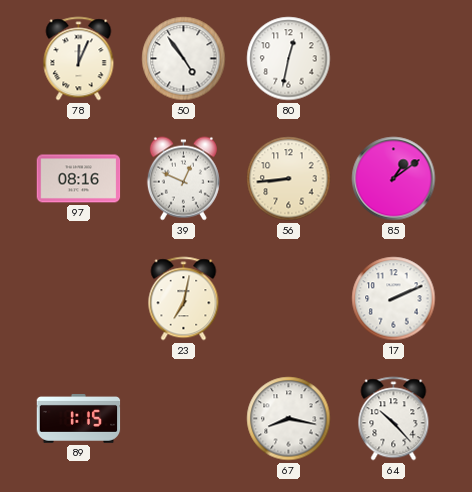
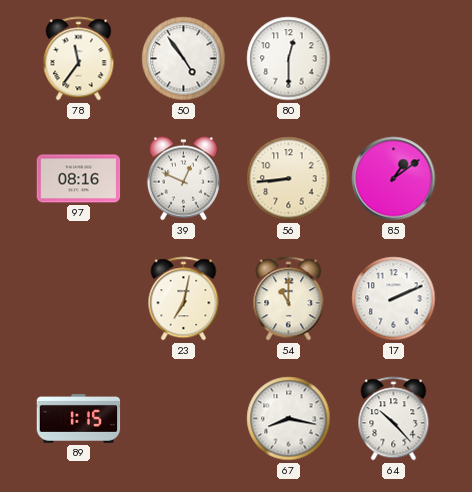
78: 12:04 -> 11:36
80: 12:32 -> 12:30
54: none -> 11:00
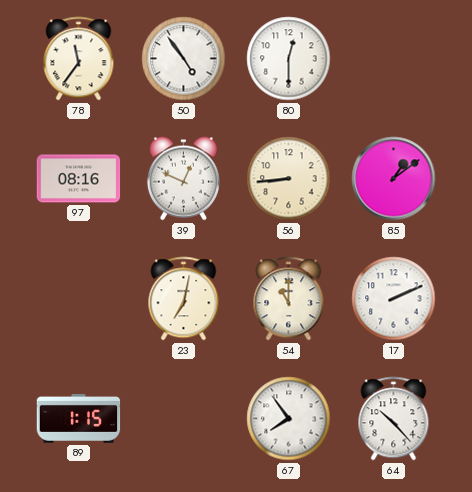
67: 8:17 -> 7:54
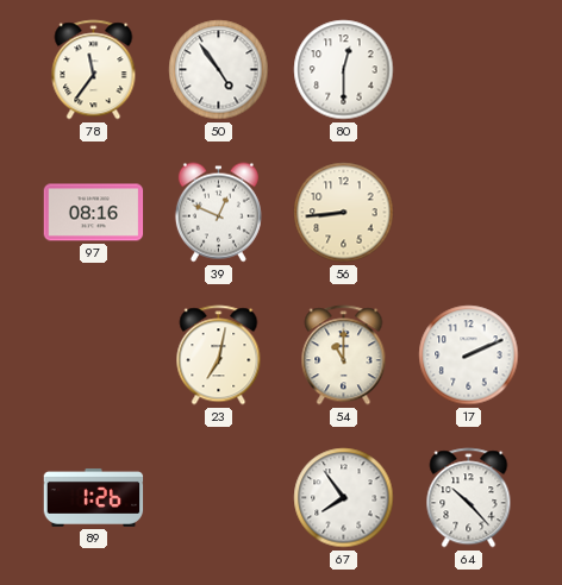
85: 1:09 -> none
89: 1:15 -> 1:26
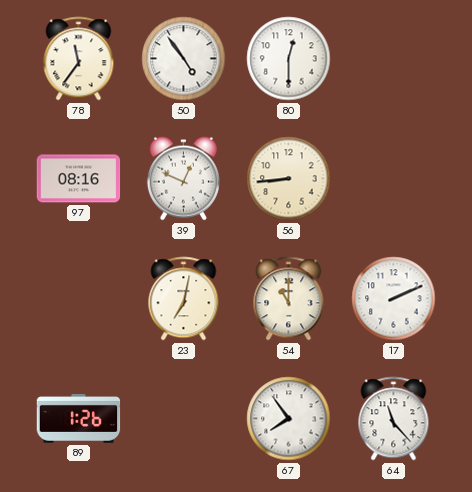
64: 10:23 -> 11:23
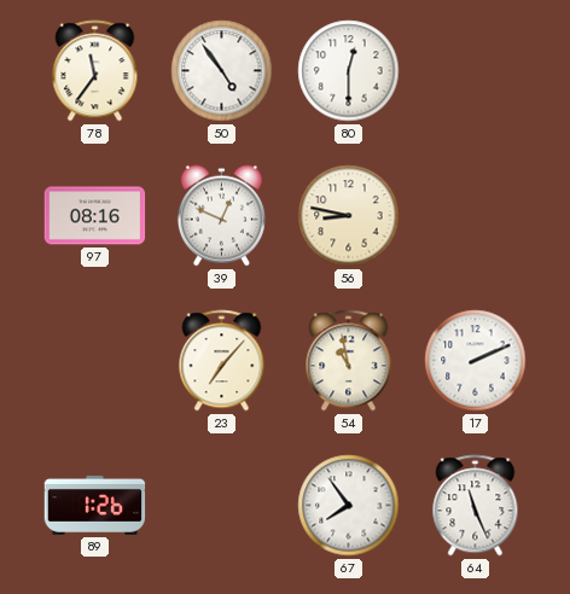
56: 8:44 -> 8:47
23: 7:02 -> 7:07
54: 11:00 -> 10:58
64: 11:23 -> 11:26
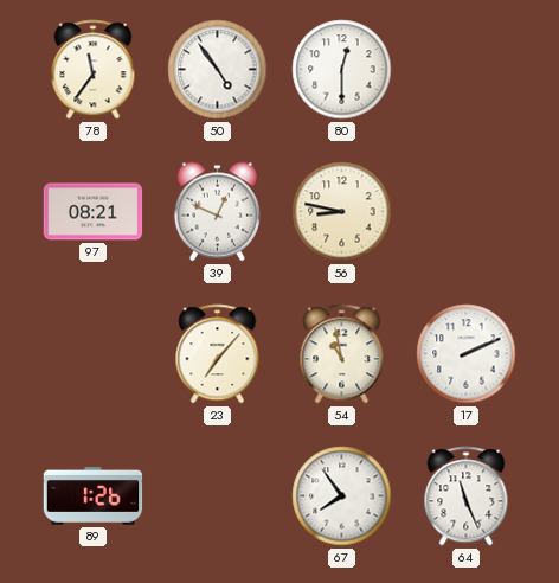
97: 08:16 -> 08:21
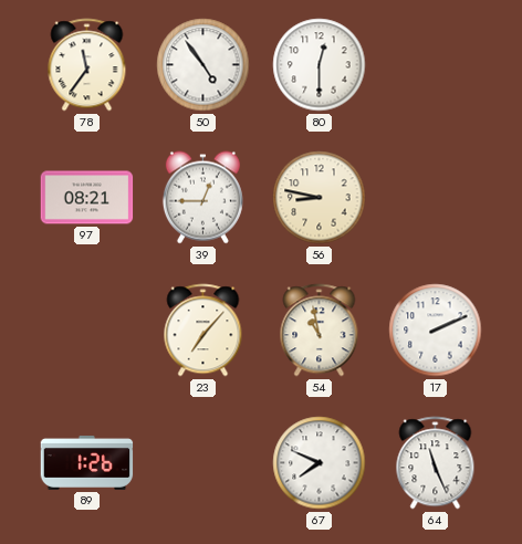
39: 12:49 -> 12:45
67: 7:54 -> 7:49
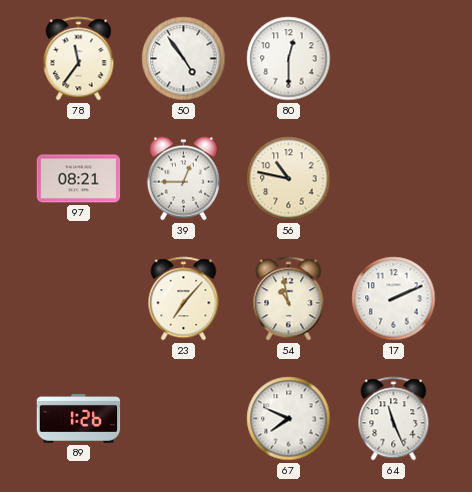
56: 8:47 -> 10:47
